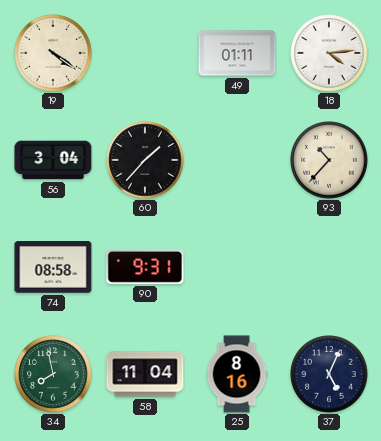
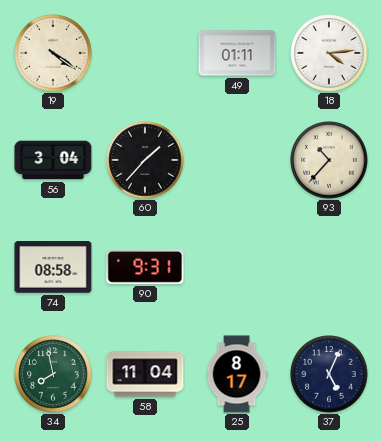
25: 8:16 -> 8:17
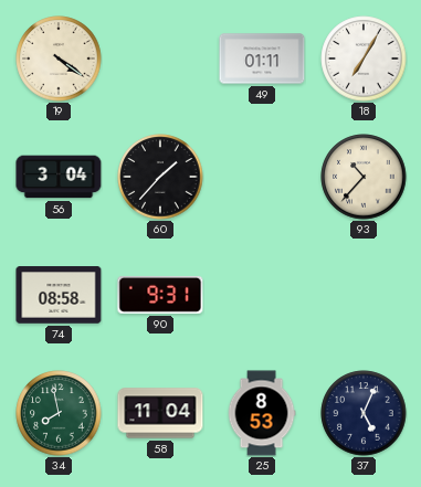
18: 4:14 -> 7:05
25: 8:17 -> 8:53
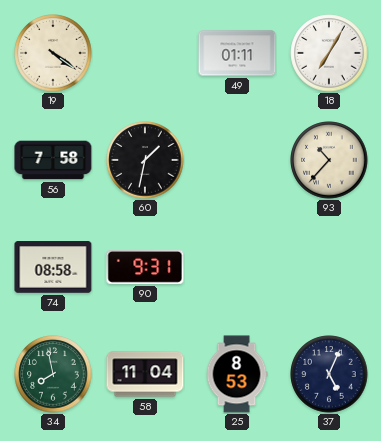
56: 3:04 -> 7:58
60: 1:37 -> 1:32
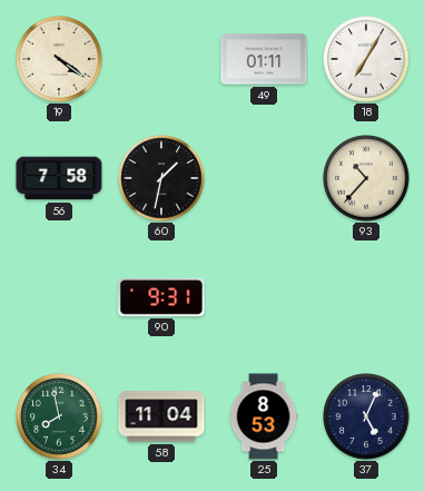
74: 08:58 -> none
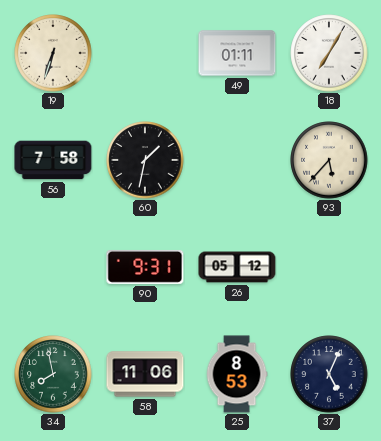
19: 4:21 -> 6:33
93: 10:37 -> 5:37
26: none -> 05:12
58: 11:04 -> 11:06
